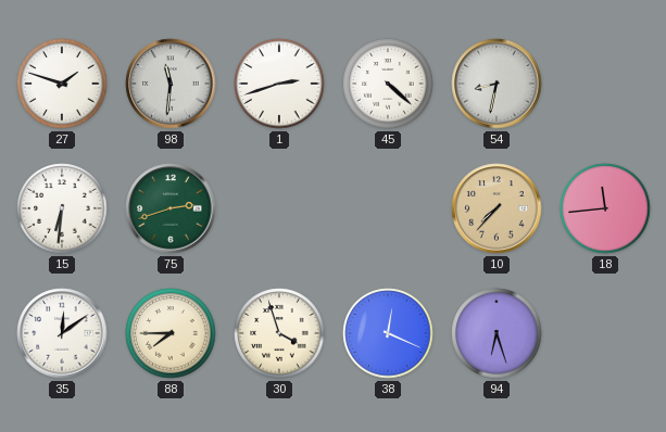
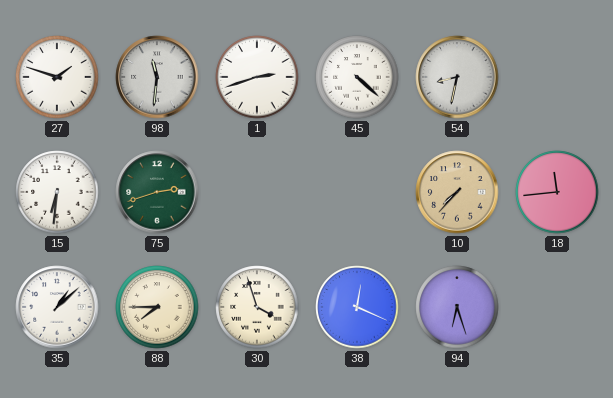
35: 12:09 -> 1:08
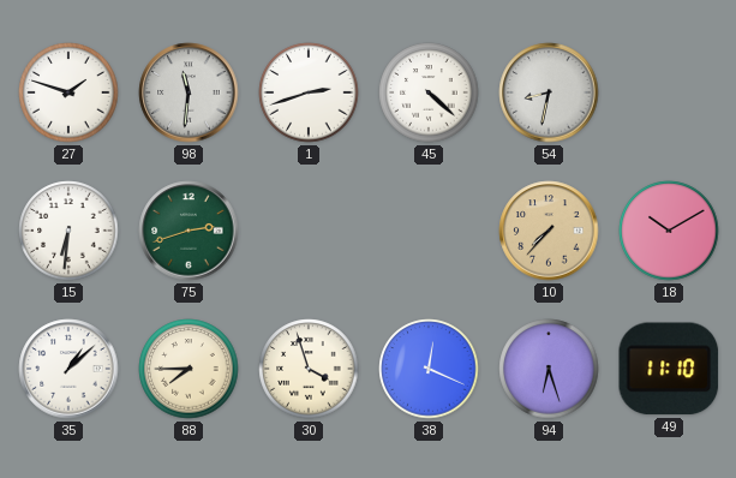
18: 11:44 -> 10:10
49: none -> 11:10
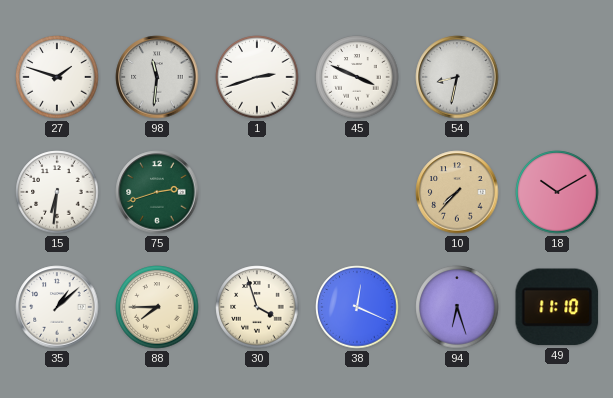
45: 4:22 -> 3:49
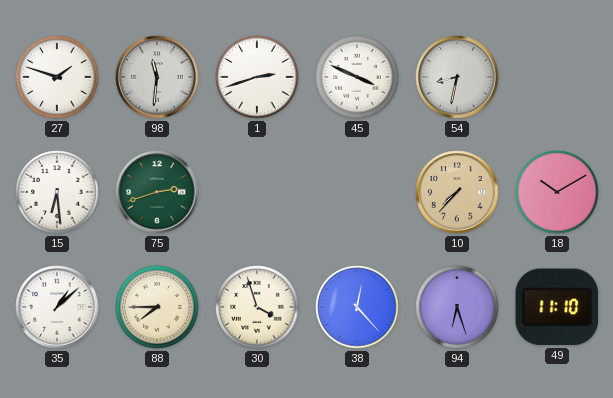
15: 6:31 -> 6:29
38: 12:19 -> 12:23
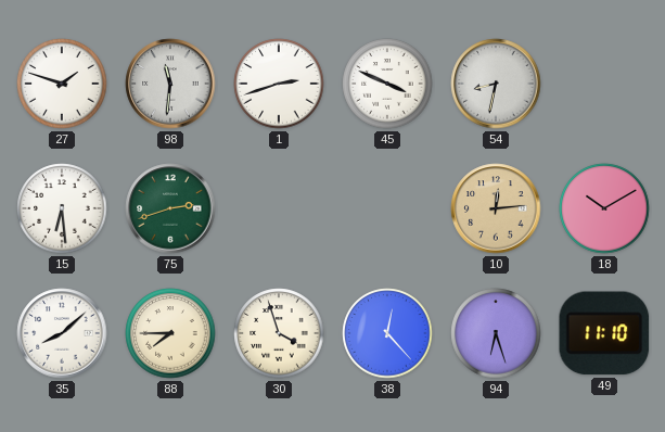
10: 7:37 -> 12:14
35: 1:08 -> 8:08
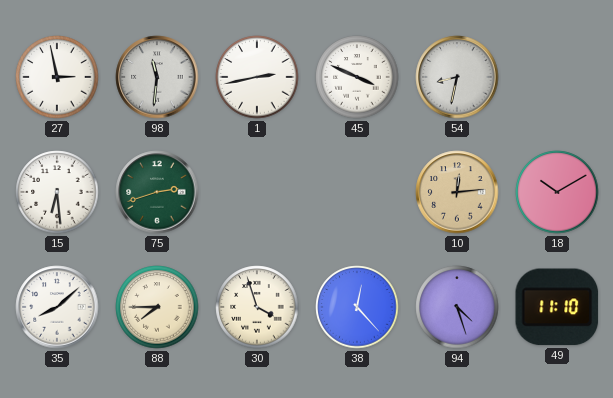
27: 1:48 -> 2:58
1: 2:42 -> 2:43
94: 6:27 -> 4:27
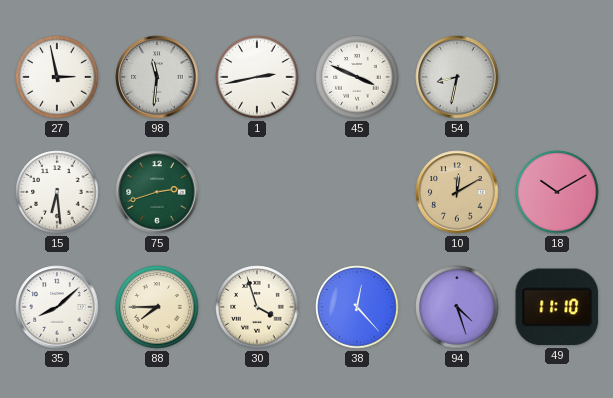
10: 12:14 -> 12:10
